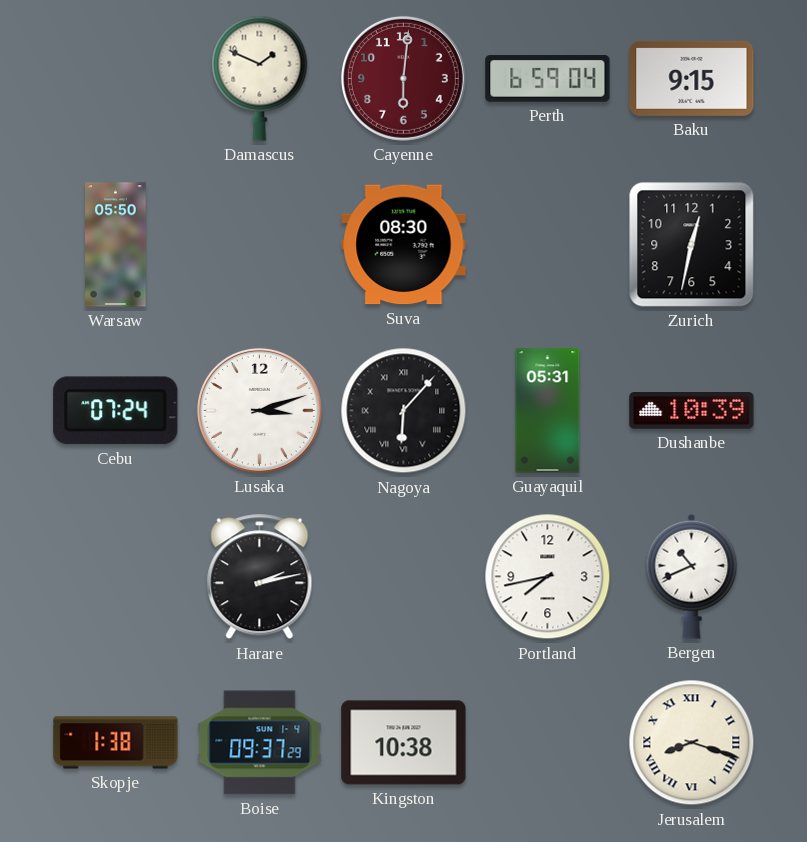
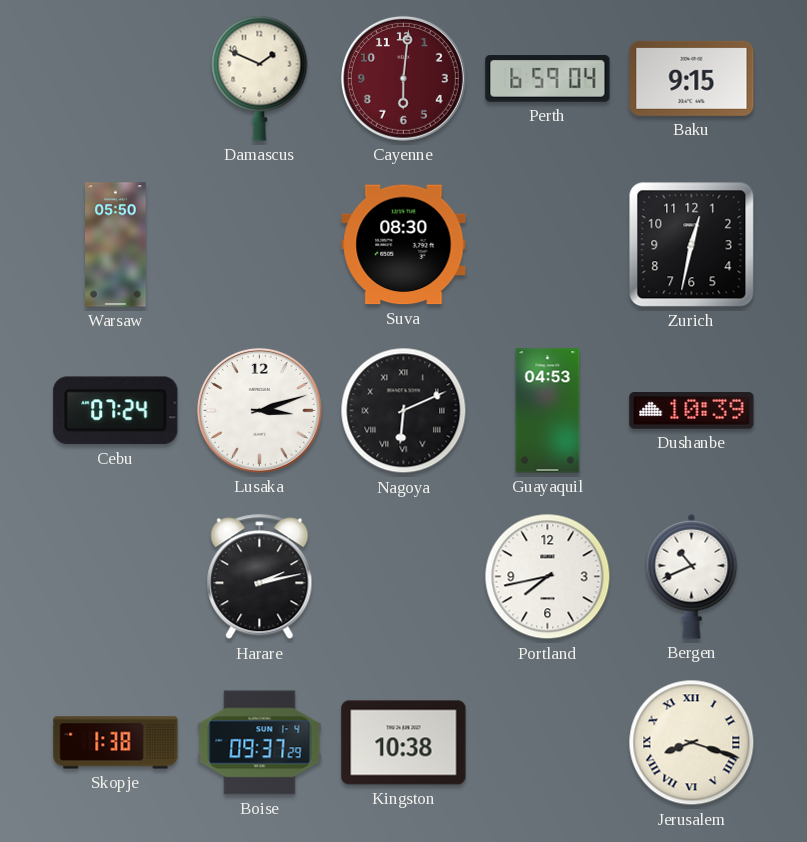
Nagoya: 6:07 -> 6:11
Guayaquil: 05:31 -> 04:53
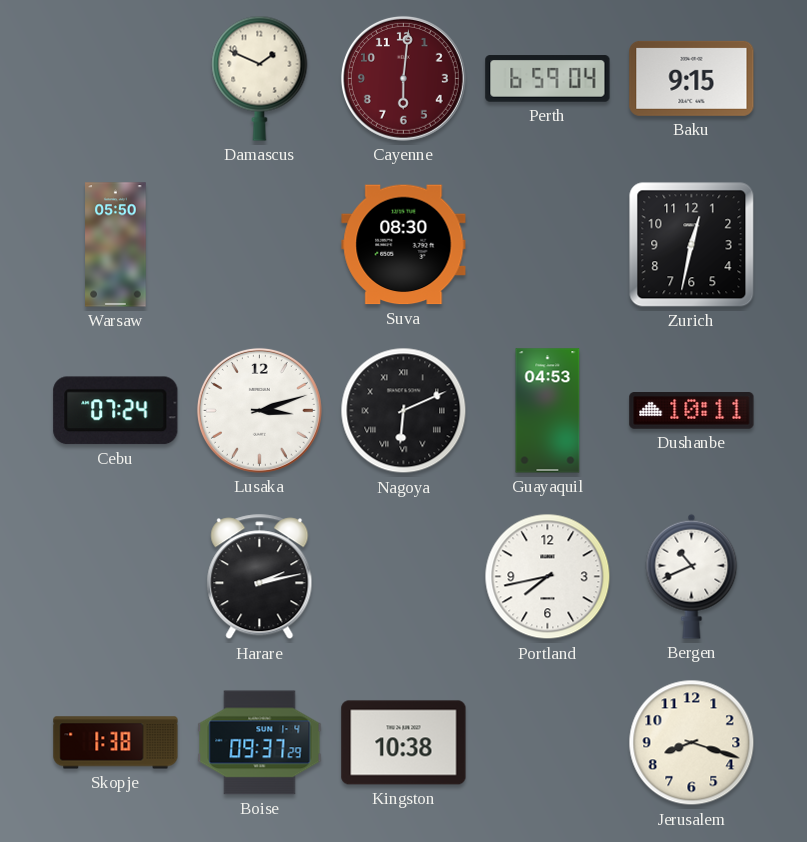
Dushanbe: 10:39 -> 10:11
Jerusalem numerals: Roman -> Arabic
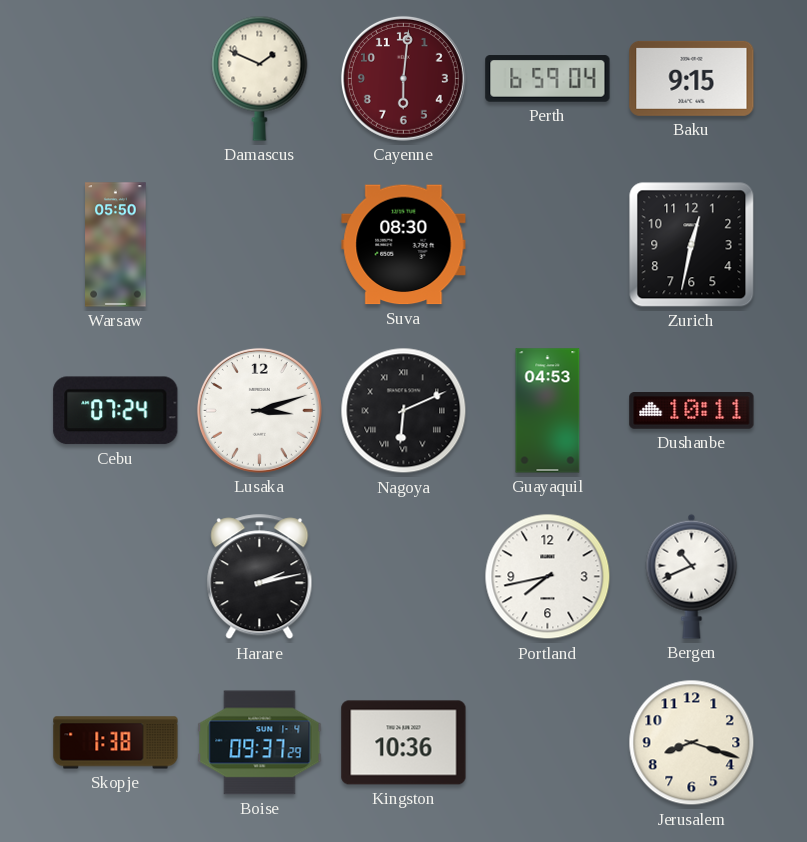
Kingston: 10:38 -> 10:36
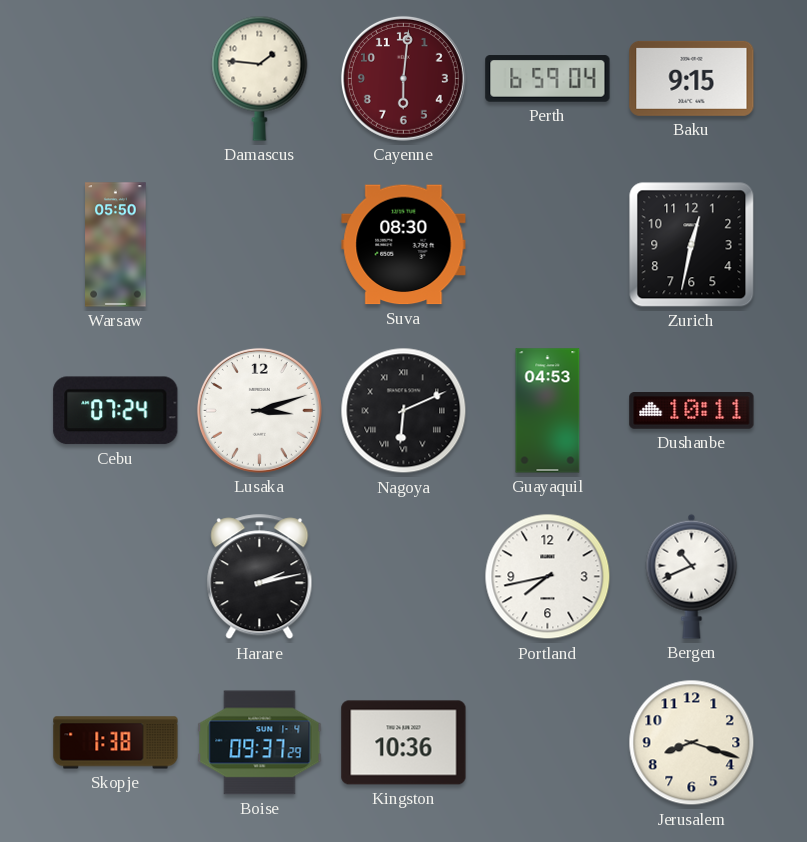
Damascus: 1:49 -> 1:46
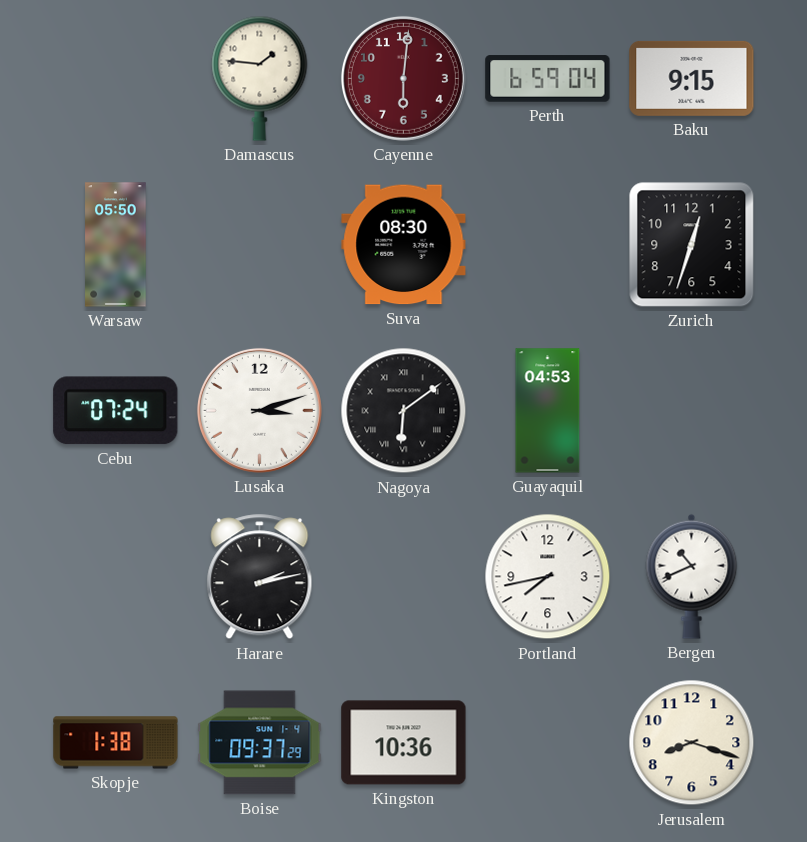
Zurich: 12:32 -> 12:33
Nagoya: 6:11 -> 6:09
Dushanbe: 10:11 -> none
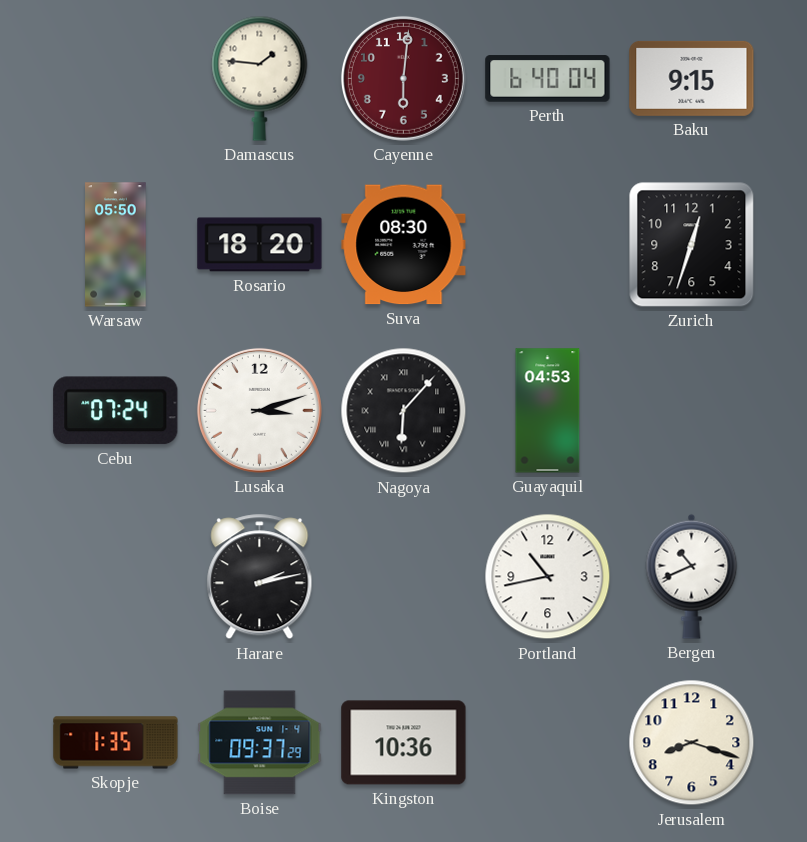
Perth: 6:59 -> 6:40
Rosario: none -> 18:20
Nagoya: 6:09 -> 6:07
Portland: 7:43 -> 10:43
Skopje: 1:38 -> 1:35
